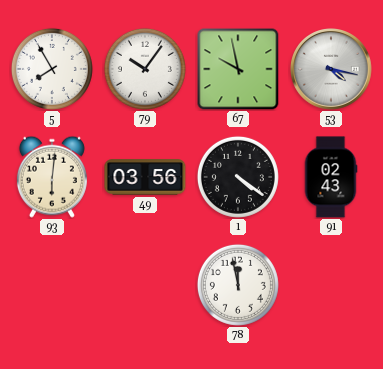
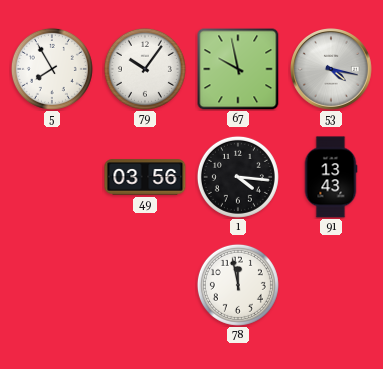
93: 6:01 -> none
1: 4:21 -> 4:16
91: 02:43 -> 13:43
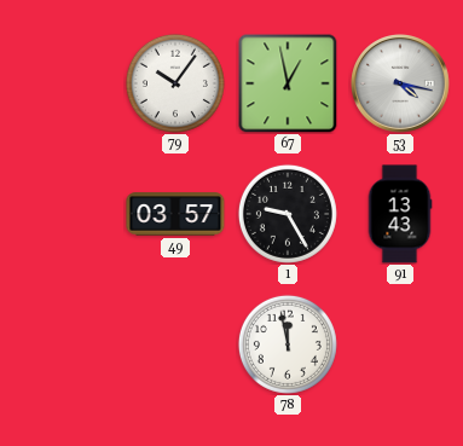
5: 7:55 -> none
67: 9:58 -> 12:58
49: 03:56 -> 03:57
1: 4:16 -> 9:25
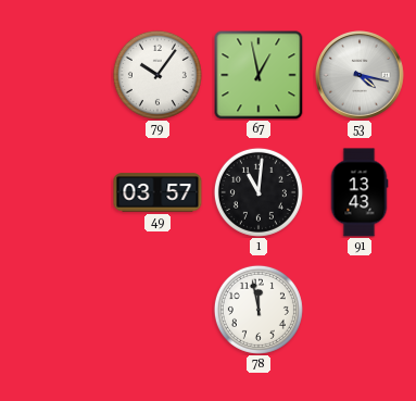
1: 9:25 -> 11:01
